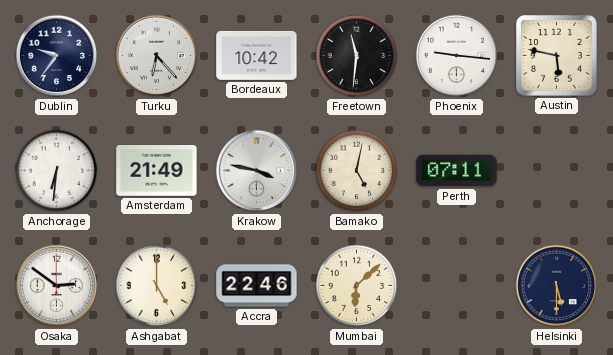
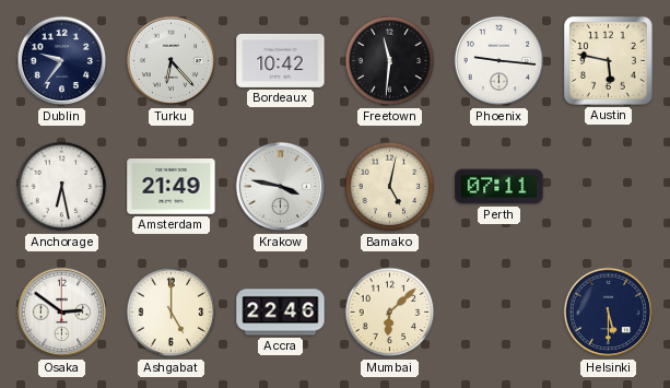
Anchorage: 6:31 -> 6:28
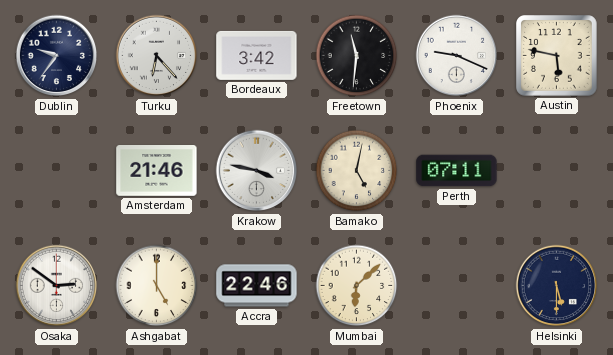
Bordeaux: 10:42 -> 3:42
Phoenix: 9:16 -> 9:19
Anchorage: 6:28 -> none
Amsterdam: 21:49 -> 21:46
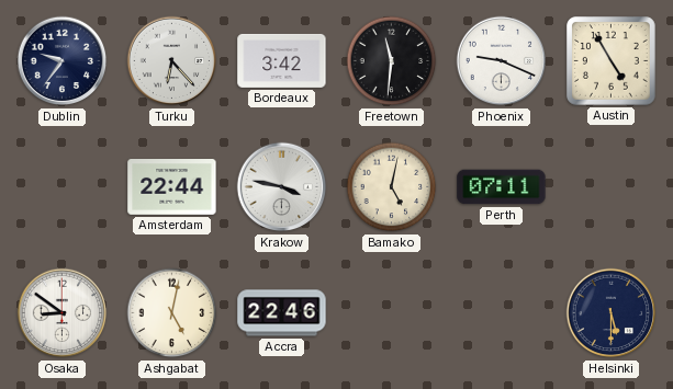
Austin: 5:47 -> 4:55
Amsterdam: 21:46 -> 22:44
Osaka: 2:51 -> 8:51
Ashgabat: 5:00 -> 5:02
Mumbai: 6:08 -> none
